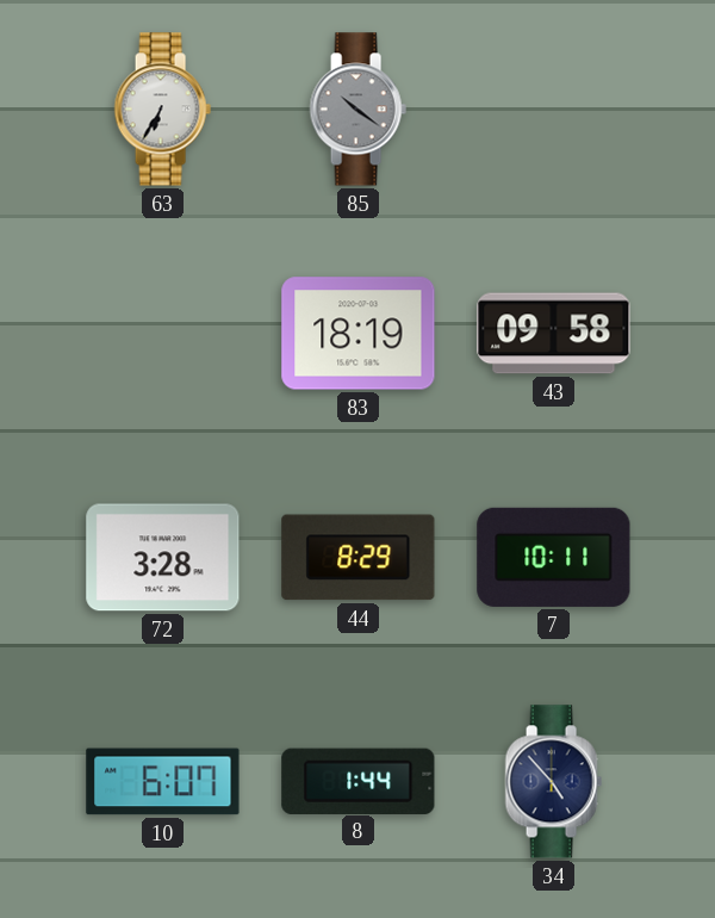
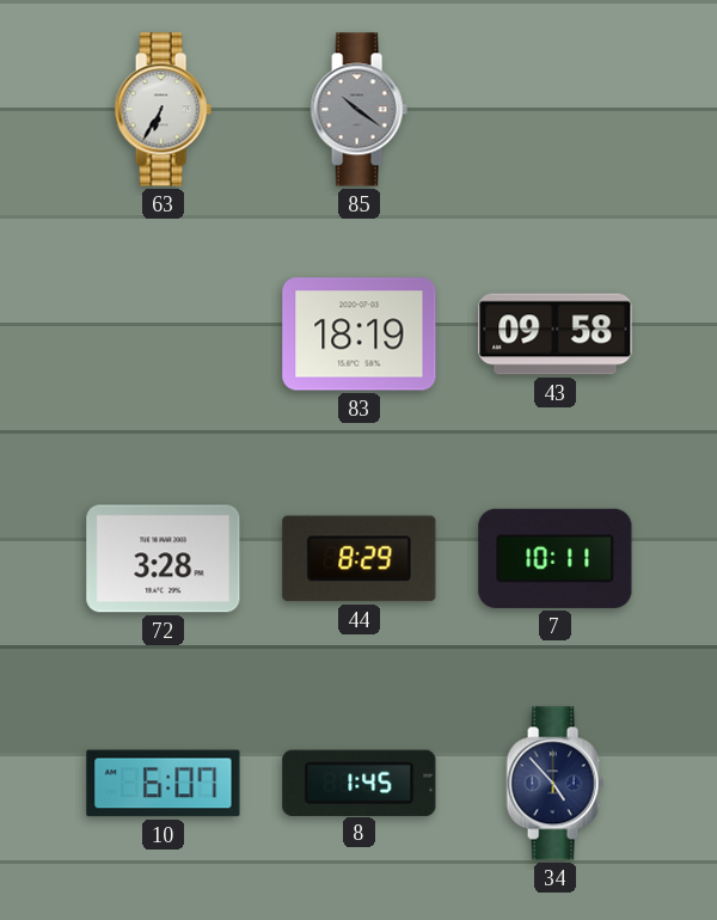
8: 1:44 -> 1:45
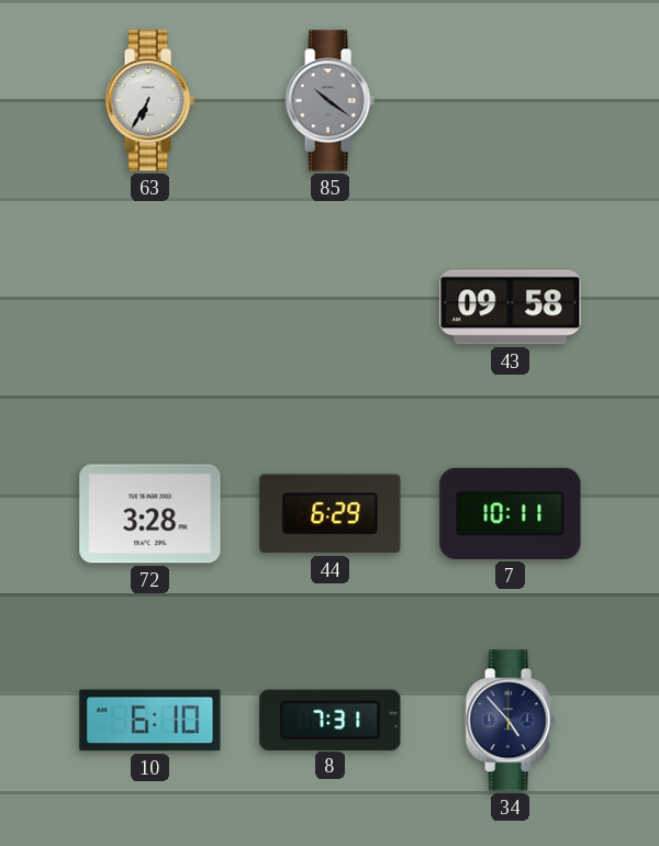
83: 18:19 -> none
44: 8:29 -> 6:29
10: 6:07 -> 6:10
8: 1:45 -> 7:31
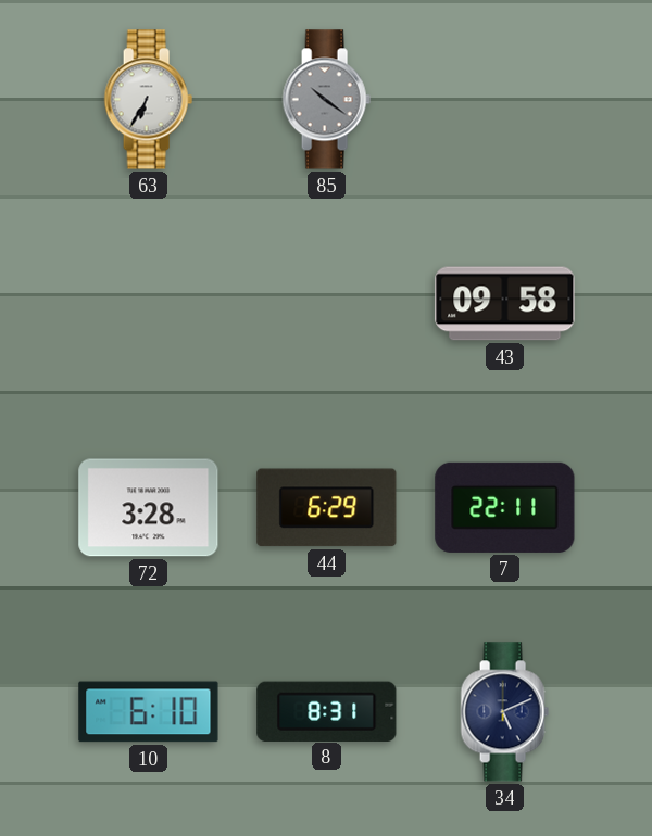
7: 10:11 -> 22:11
8: 7:31 -> 8:31
34: 4:53 -> 5:11
